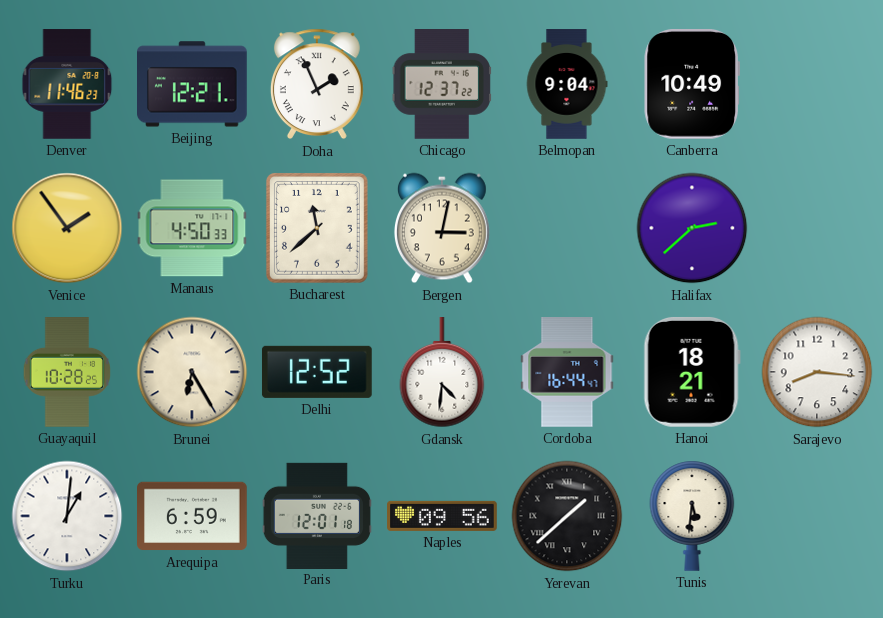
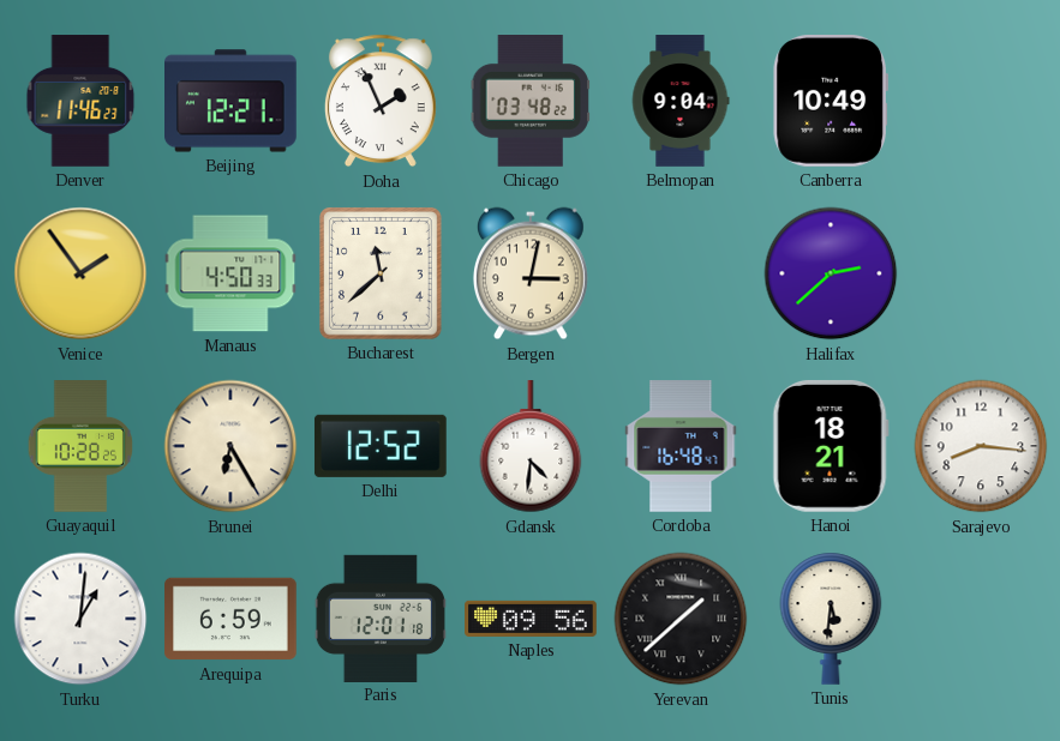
Chicago: 12:37 -> 03:48
Cordoba: 16:44 -> 16:48
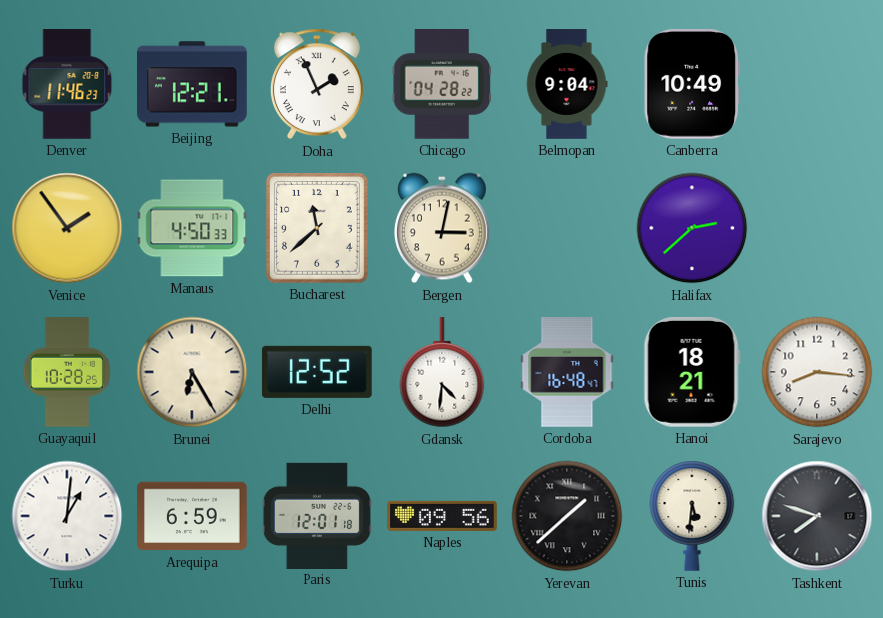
Chicago: 03:48 -> 04:28
Tashkent: none -> 7:48
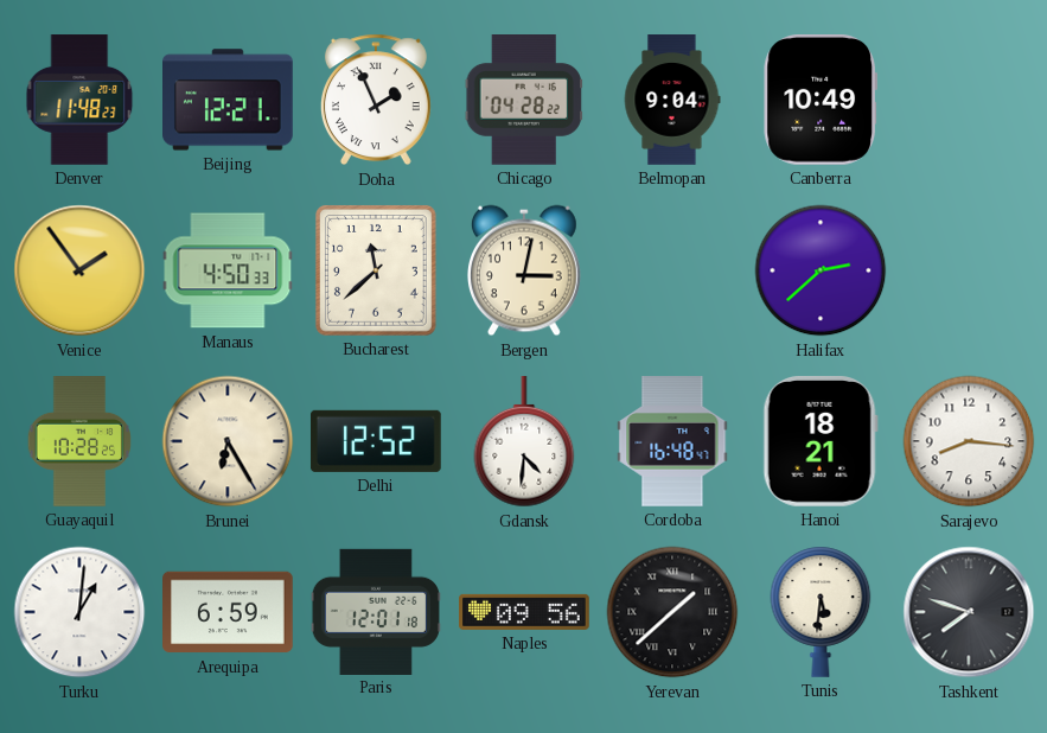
Denver: 11:46 -> 11:48
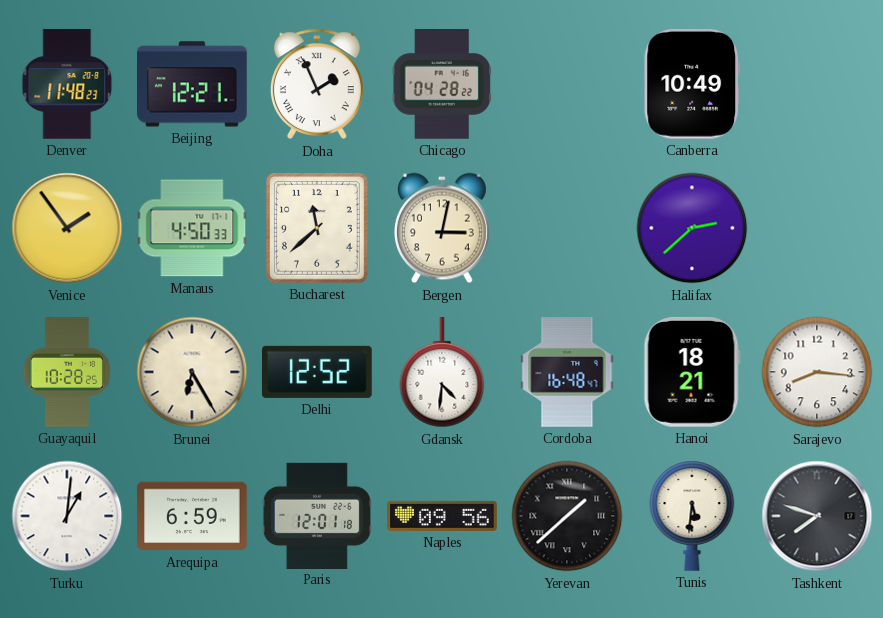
Belmopan: 9:04 -> none
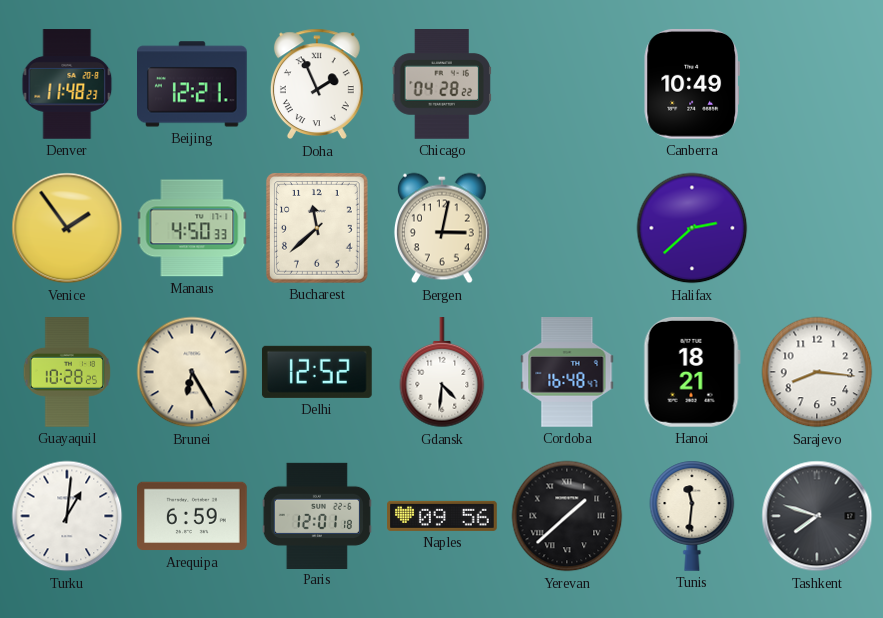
Tunis: 5:31 -> 11:31
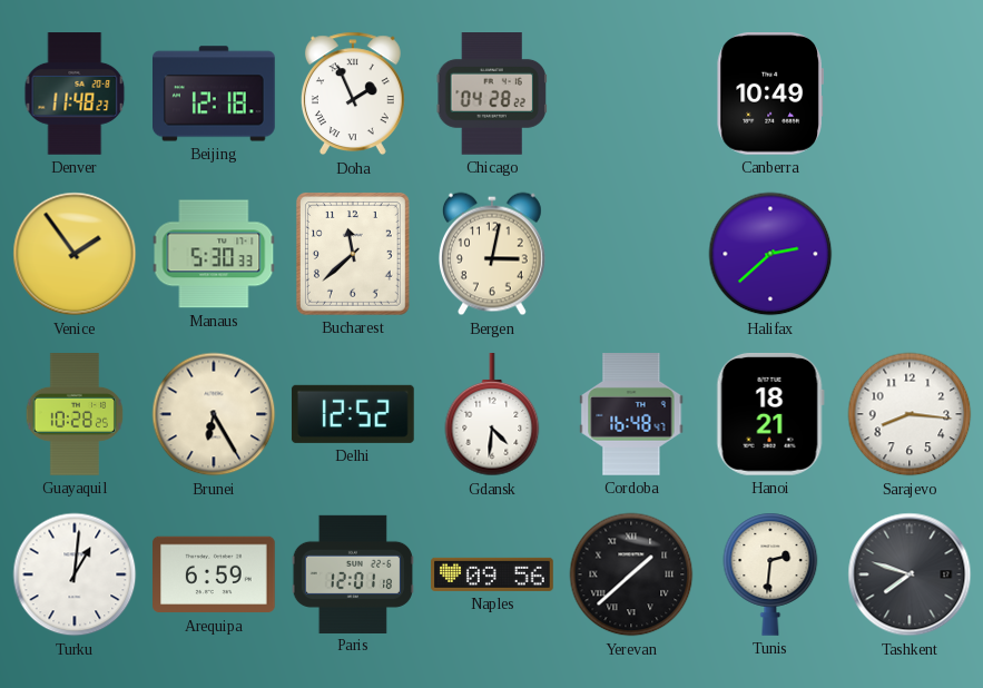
Beijing: 12:21 -> 12:18
Manaus: 4:50 -> 5:30
Tunis: 11:31 -> 2:31
